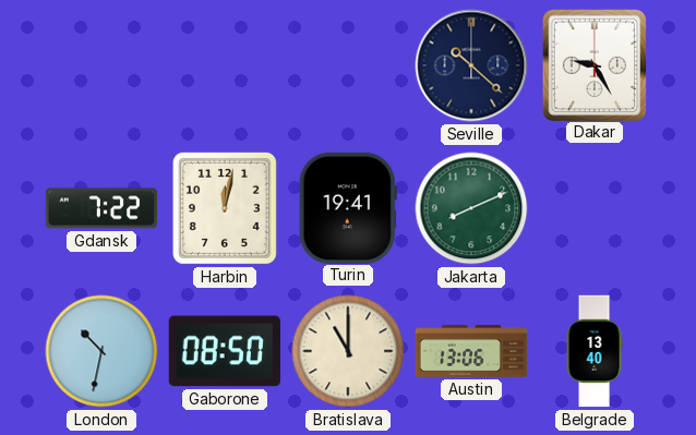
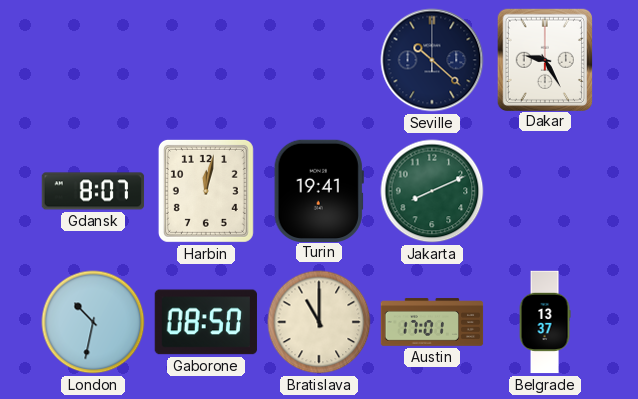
Gdansk: 7:22 -> 8:07
Austin: 13:06 -> 17:01
Belgrade: 13:40 -> 13:37
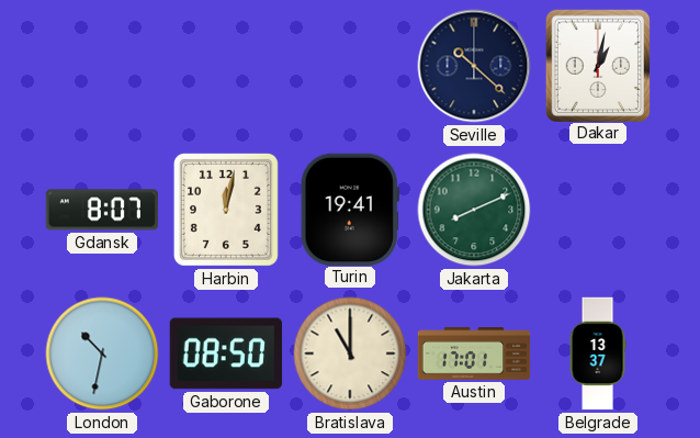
Dakar: 9:25 -> 1:02
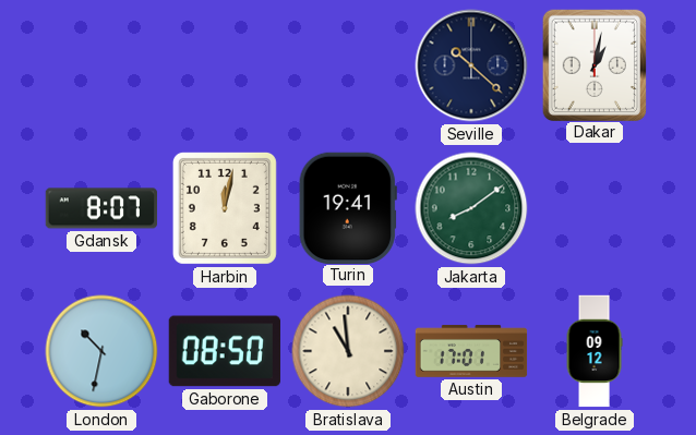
Jakarta: 8:11 -> 8:09
Bratislava: 11:00 -> 10:59
Belgrade: 13:37 -> 09:12
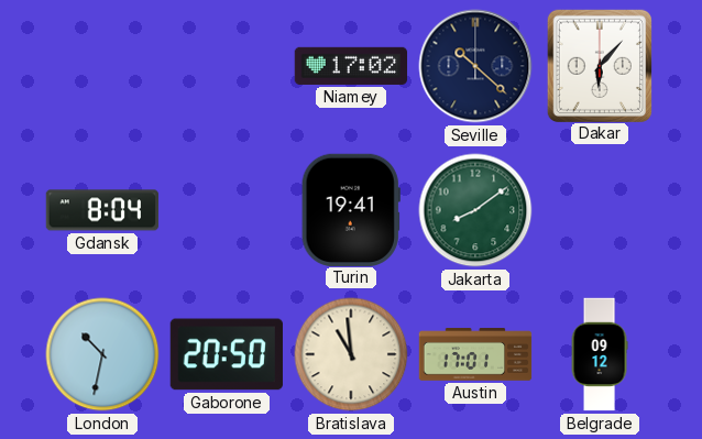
Niamey: none -> 17:02
Dakar: 1:02 -> 6:07
Gdansk: 8:07 -> 8:04
Harbin: 12:02 -> none
Gaborone: 08:50 -> 20:50
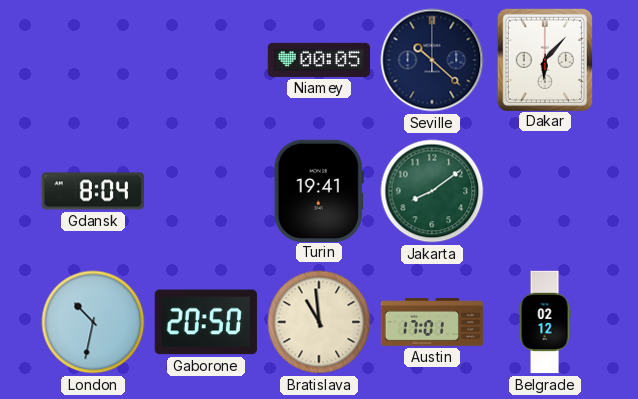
Niamey: 17:02 -> 00:05
Belgrade: 09:12 -> 02:12
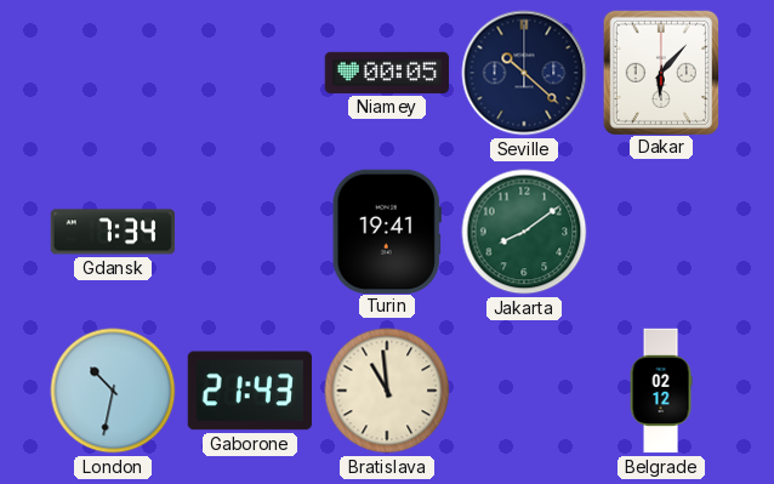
Gdansk: 8:04 -> 7:34
Gaborone: 20:50 -> 21:43
Austin: 17:01 -> none
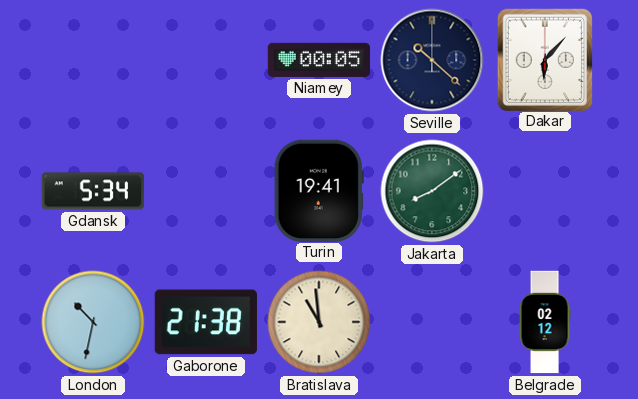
Gdansk: 7:34 -> 5:34
Gaborone: 21:43 -> 21:38
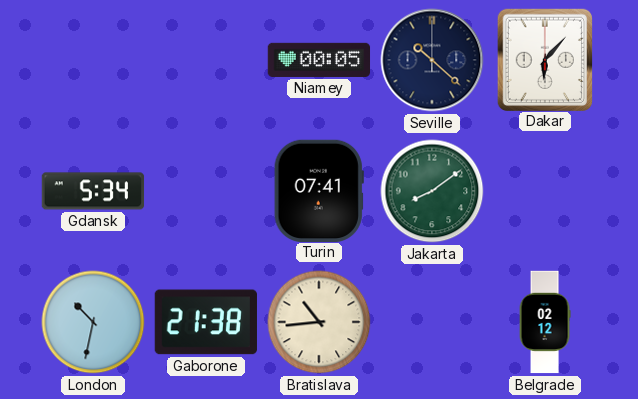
Turin: 19:41 -> 07:41
Bratislava: 10:59 -> 10:44
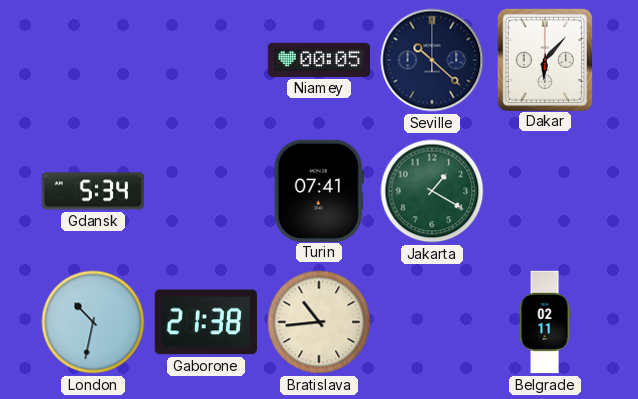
Jakarta: 8:09 -> 1:20
Belgrade: 02:12 -> 02:11
